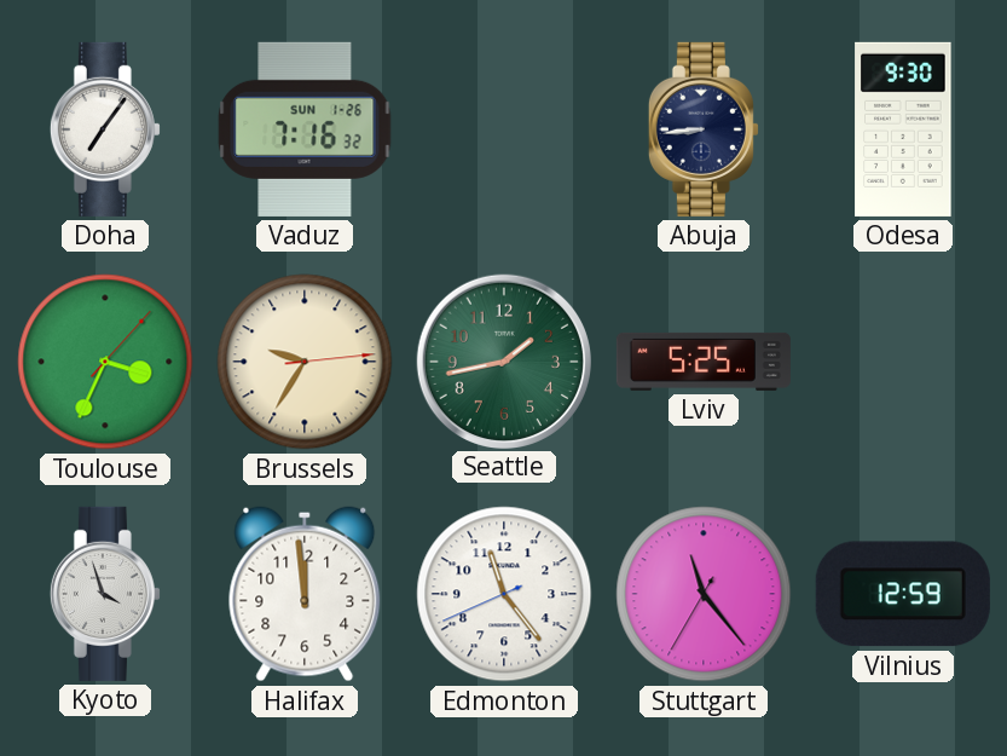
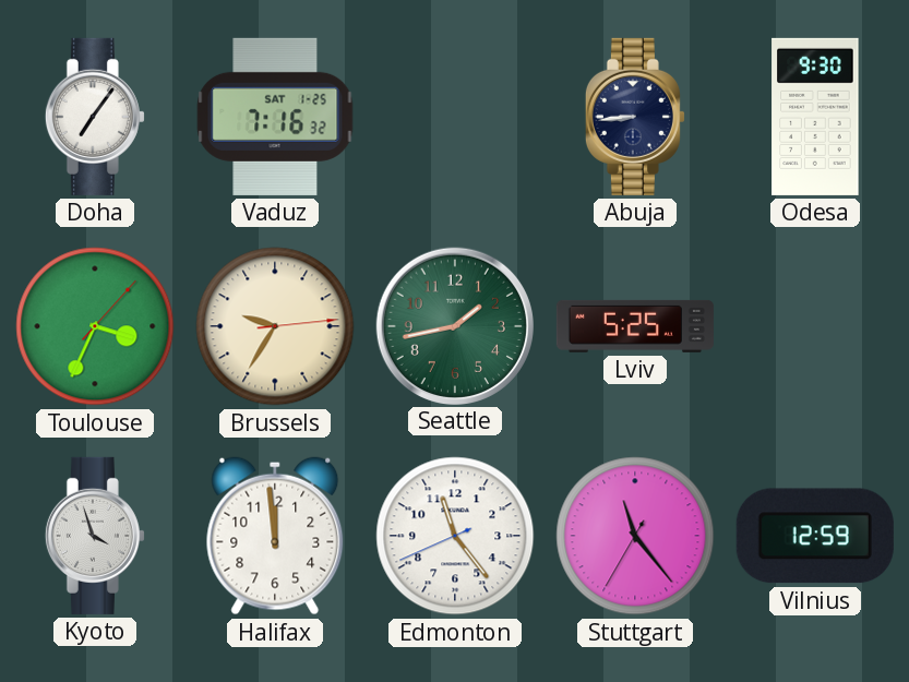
Vaduz date: SUN 1-26 -> SAT 1-25
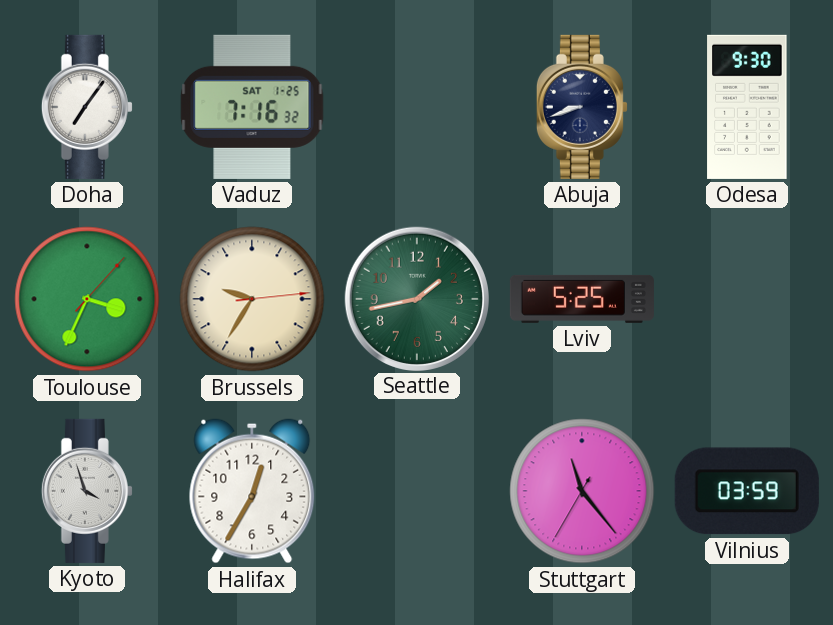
Abuja: 8:44 -> 8:42
Halifax: 11:59 -> 12:35
Edmonton: 11:23 -> none
Vilnius: 12:59 -> 03:59
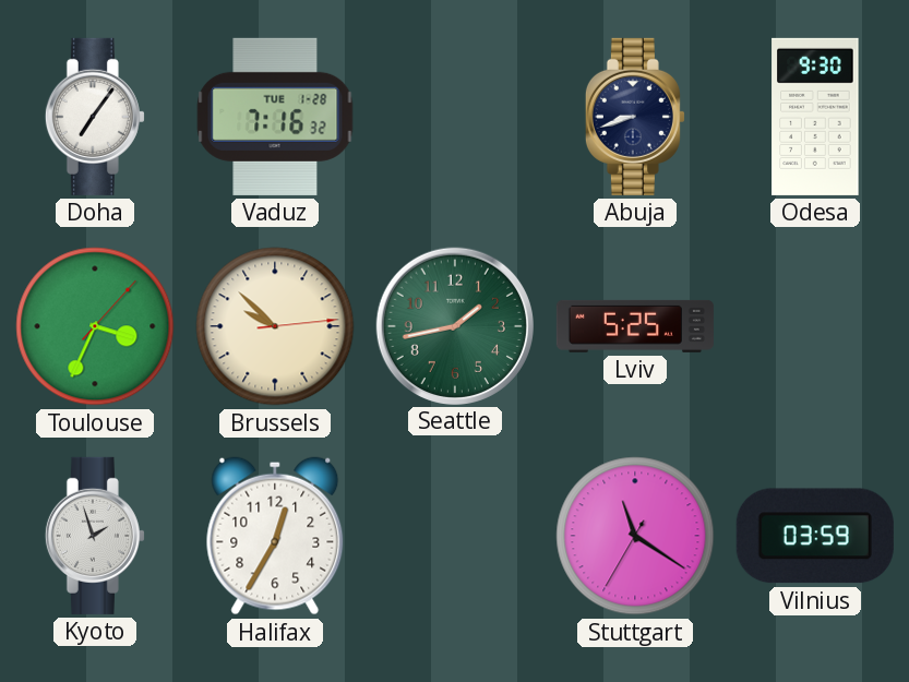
Vaduz date: SAT 1-25 -> TUE 1-28
Brussels: 9:35 -> 9:52
Kyoto: 3:57 -> 1:57
Stuttgart: 11:23 -> 11:20
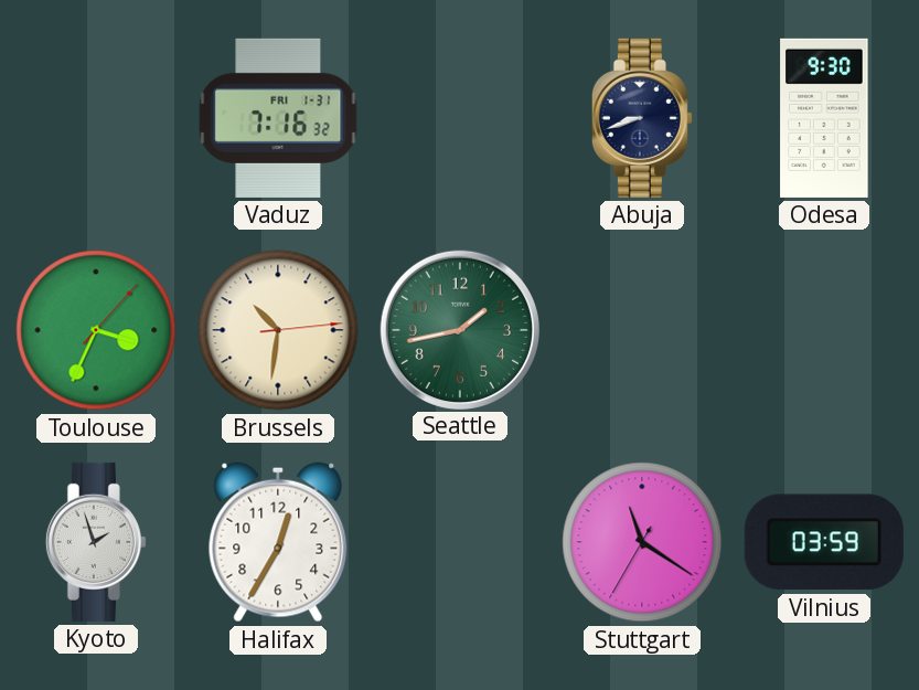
Doha: 7:06 -> none
Vaduz date: TUE 1-28 -> FRI 1-31
Brussels: 9:52 -> 10:31
Lviv: 5:25 -> none
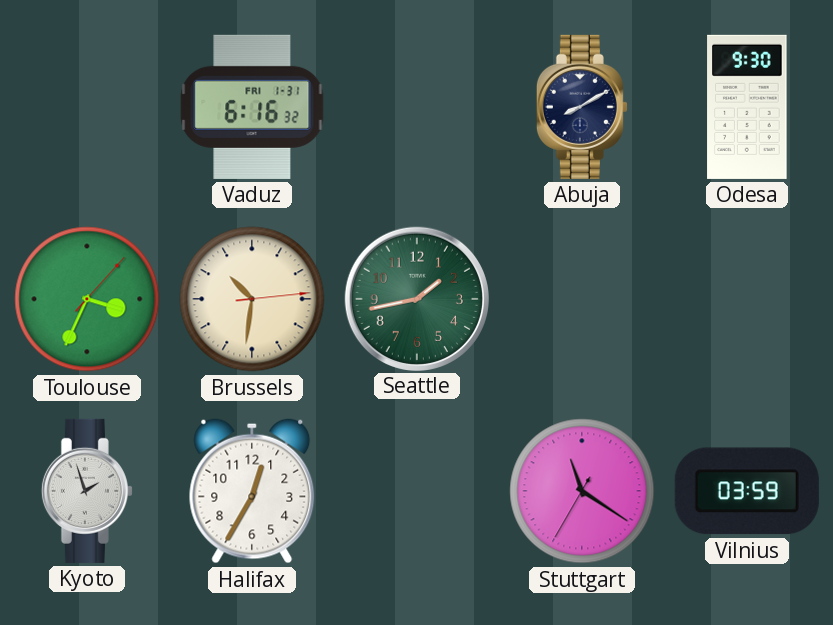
Vaduz: 7:16 -> 6:16
Abuja: 8:42 -> 8:10
